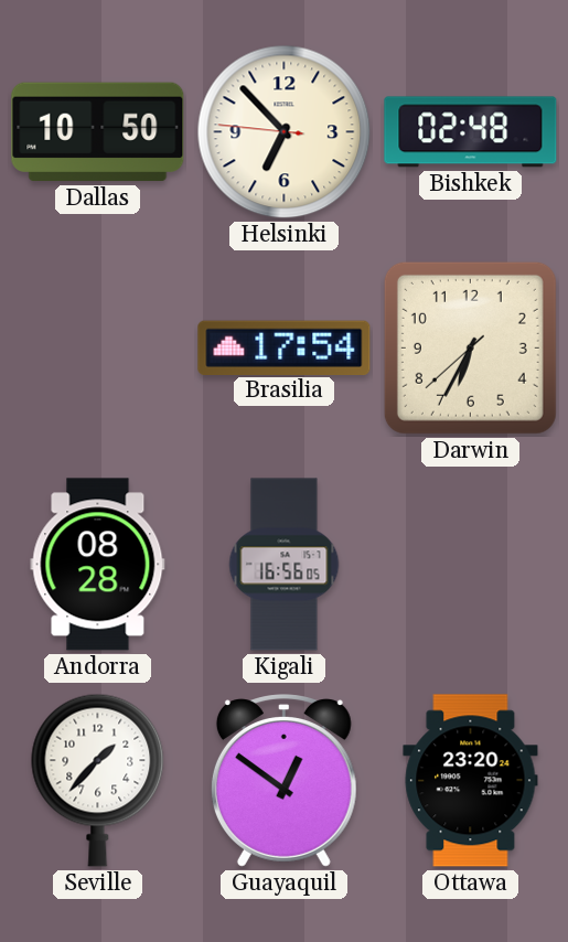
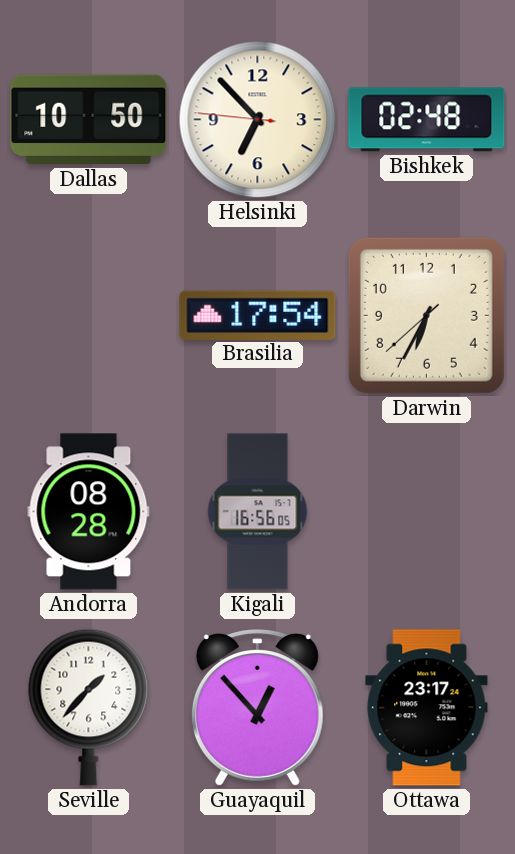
Guayaquil: 12:51 -> 12:53
Ottawa: 23:20 -> 23:17
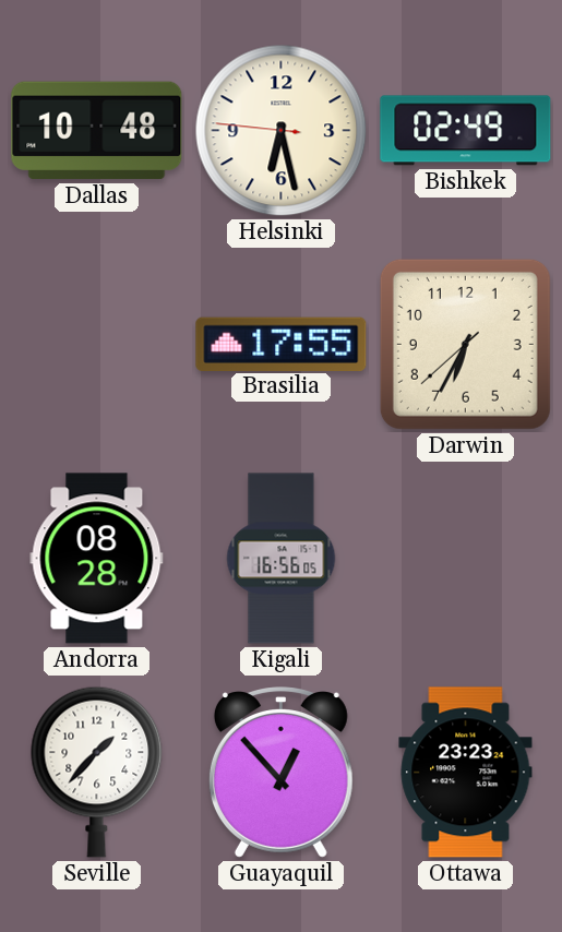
Dallas: 10:50 -> 10:48
Helsinki: 6:52 -> 6:27
Bishkek: 02:48 -> 02:49
Brasilia: 17:54 -> 17:55
Ottawa: 23:17 -> 23:23
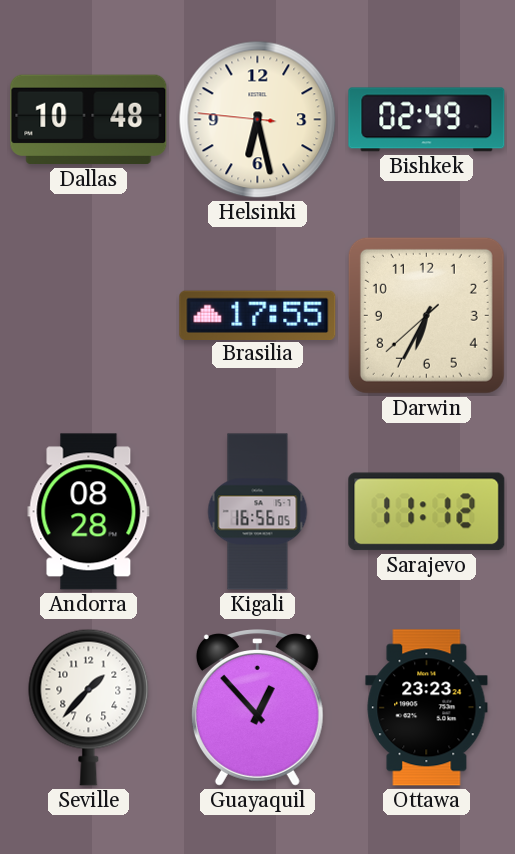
Sarajevo: none -> 11:12
